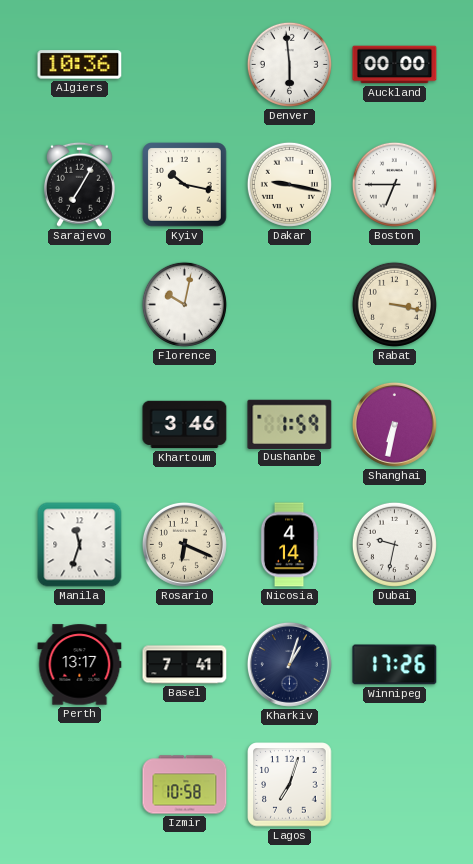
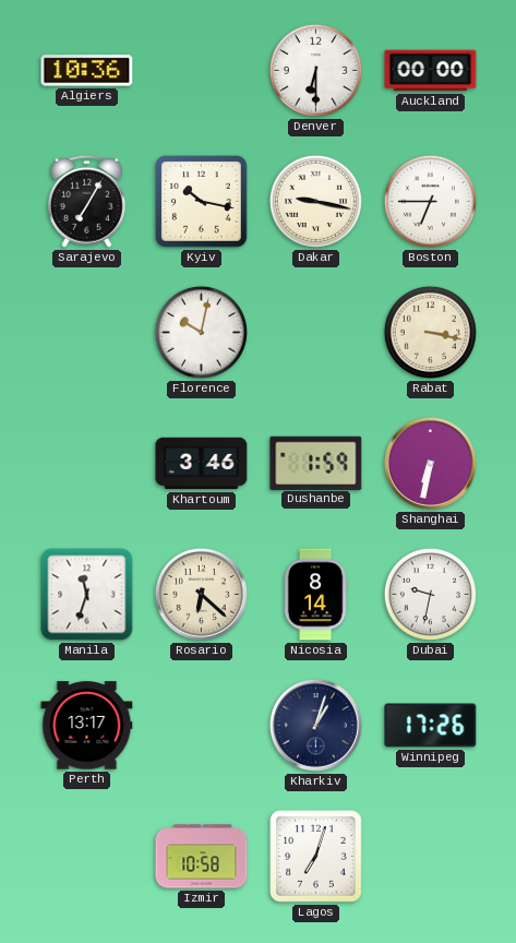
Denver: 5:59 -> 6:30
Rosario: 6:19 -> 6:22
Nicosia: 4:14 -> 8:14
Basel: 7:41 -> none
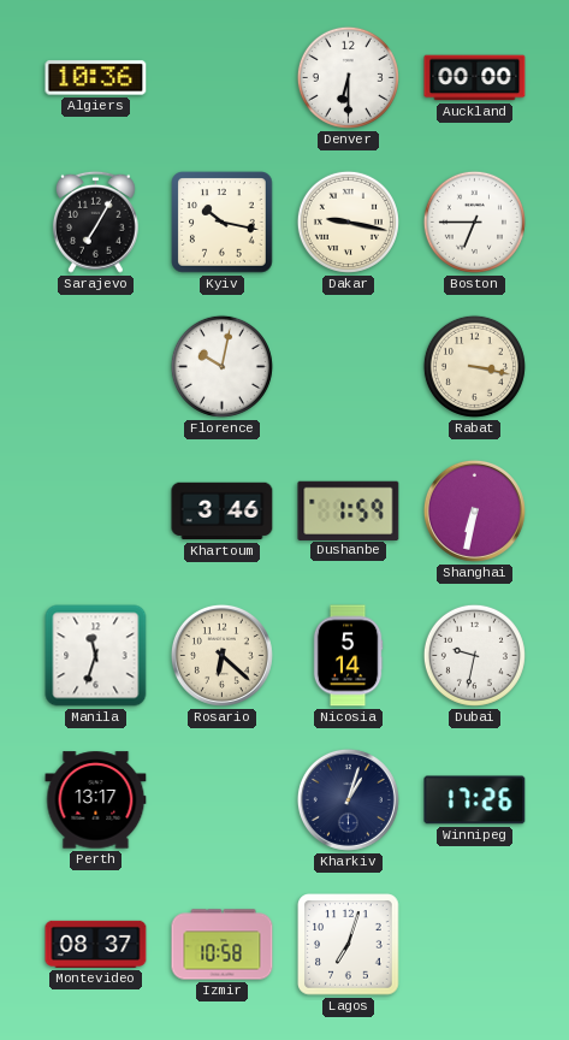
Nicosia: 8:14 -> 5:14
Montevideo: none -> 08:37
